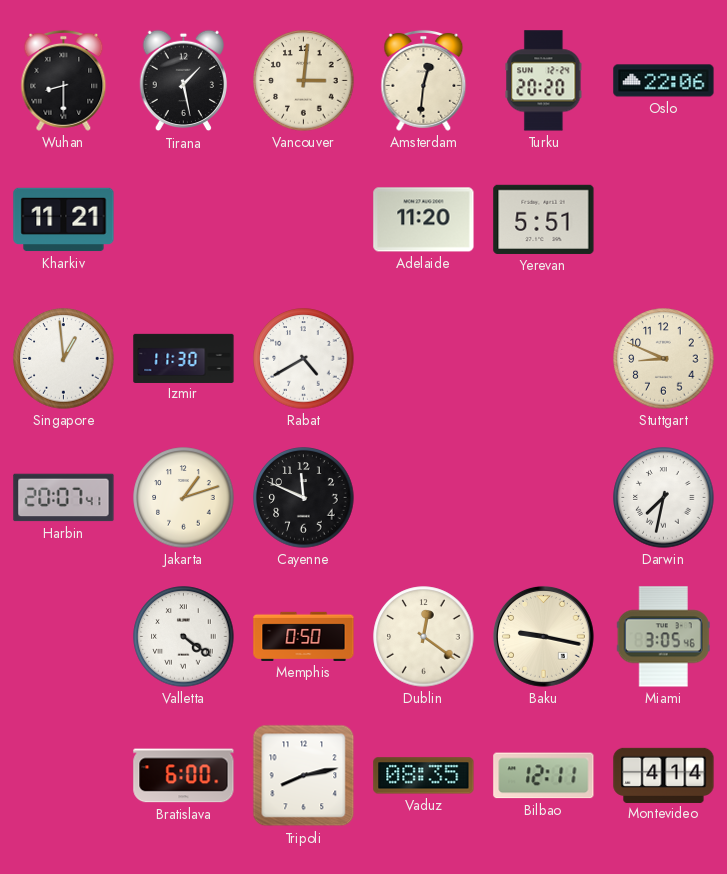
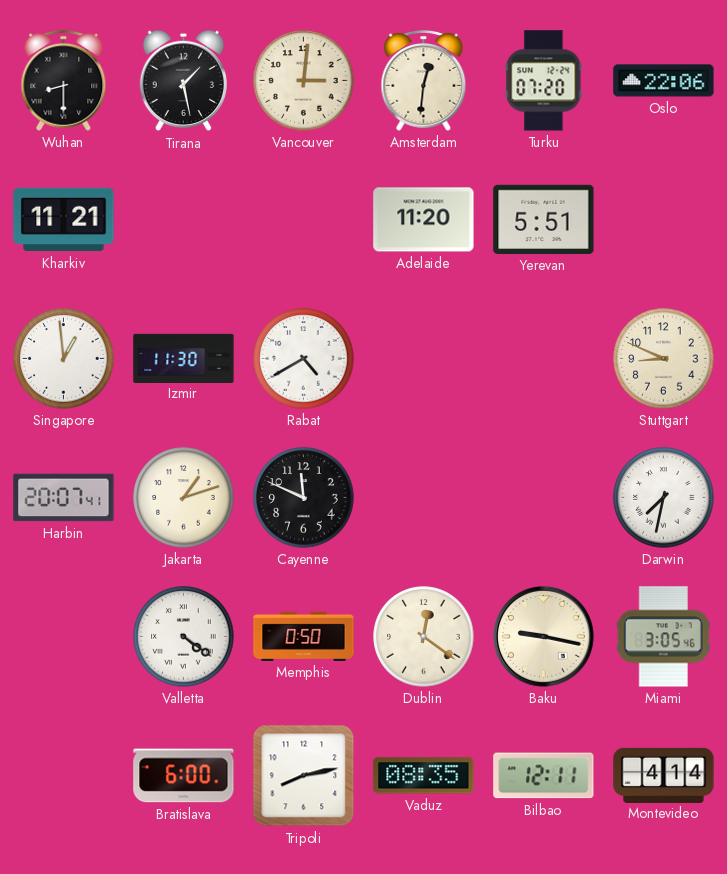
Turku: 20:20 -> 07:20
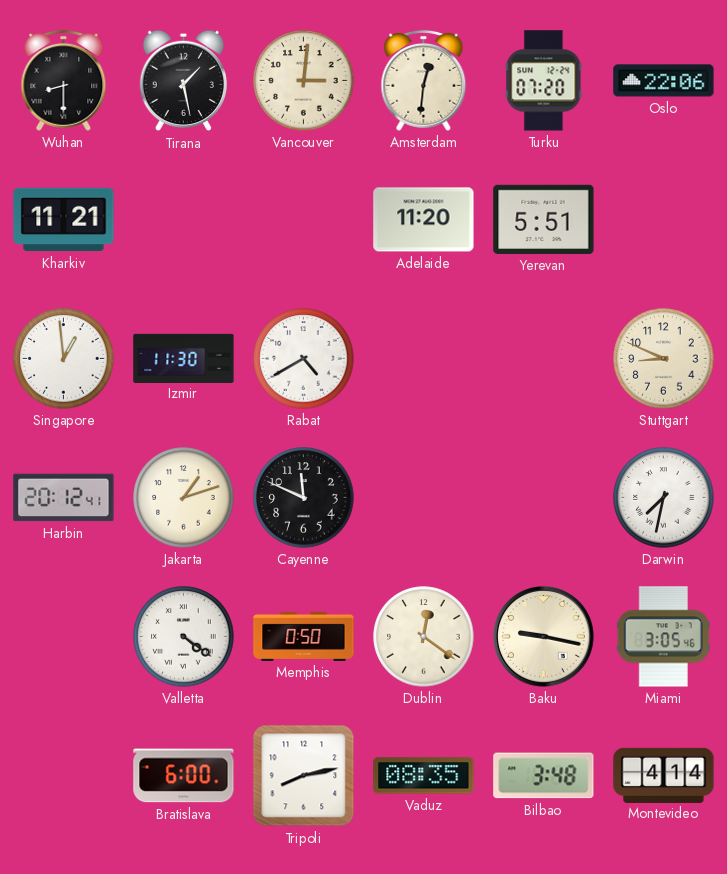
Harbin: 20:07 -> 20:12
Bilbao: 12:11 -> 3:48
